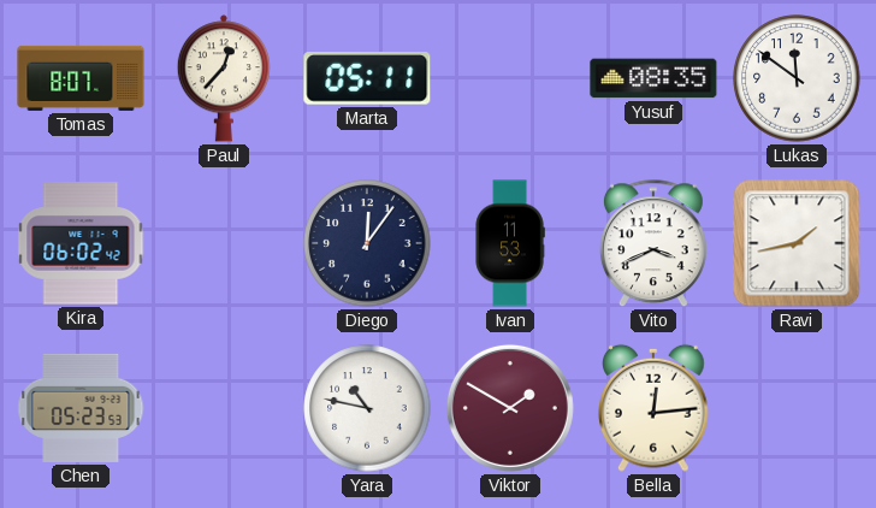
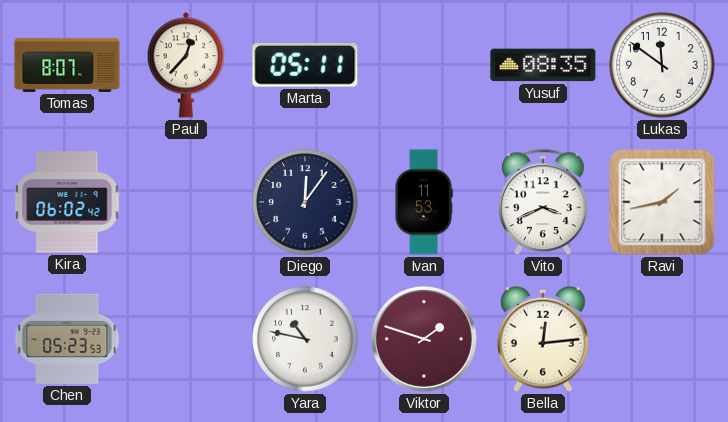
Viktor: 1:50 -> 1:48
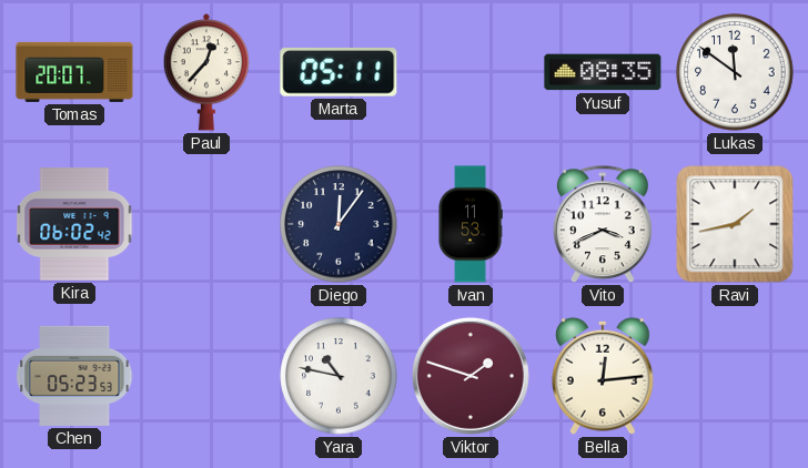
Tomas: 8:07 -> 20:07
